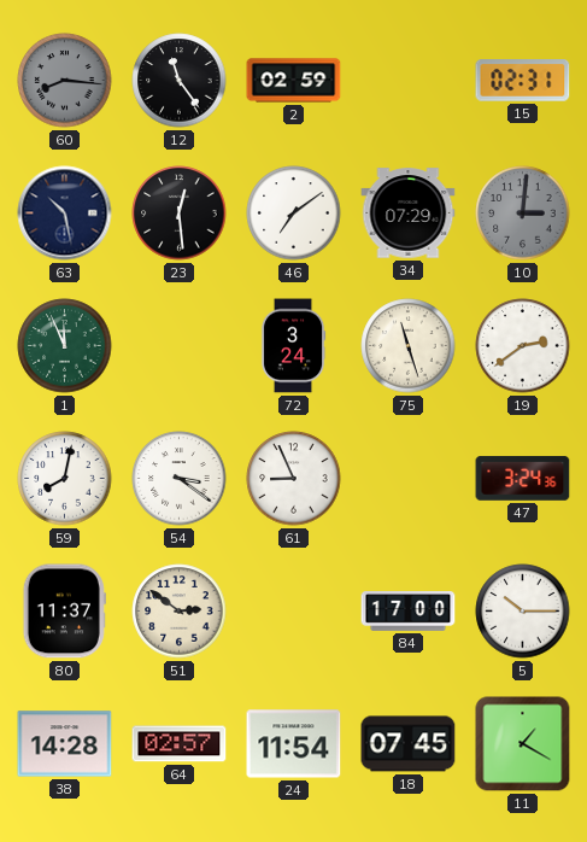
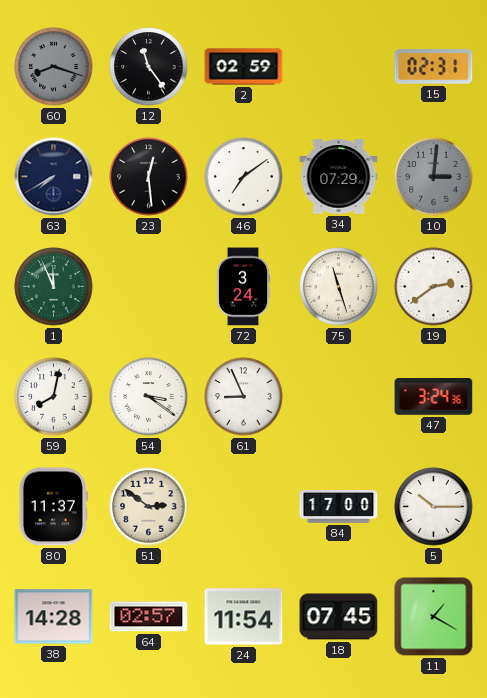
60: 8:16 -> 8:18
63: 10:28 -> 7:40
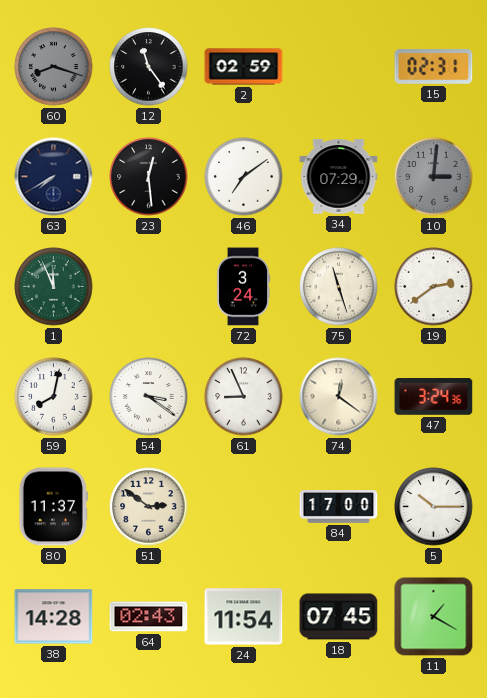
74: none -> 12:21
64: 02:57 -> 02:43
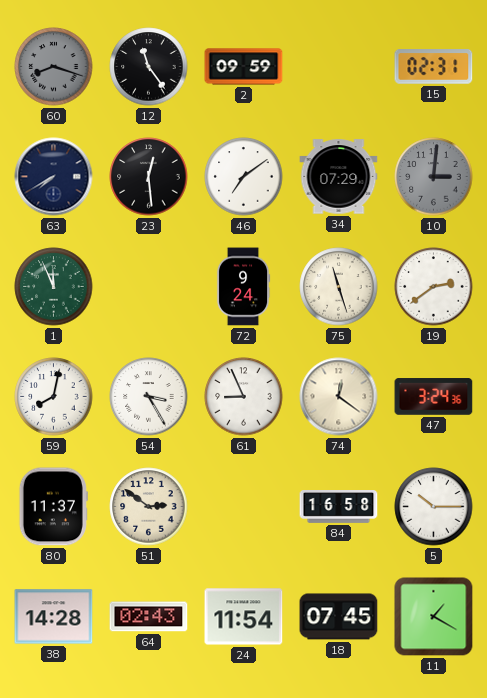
2: 02:59 -> 09:59
72: 3:24 -> 9:24
54: 3:21 -> 3:25
84: 17:00 -> 16:58
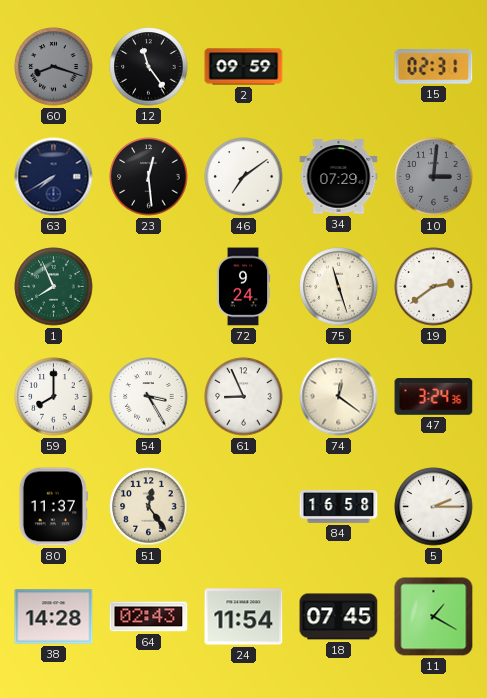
1: 11:56 -> 7:56
59: 8:02 -> 8:00
51: 2:51 -> 12:24
5: 10:15 -> 2:15
